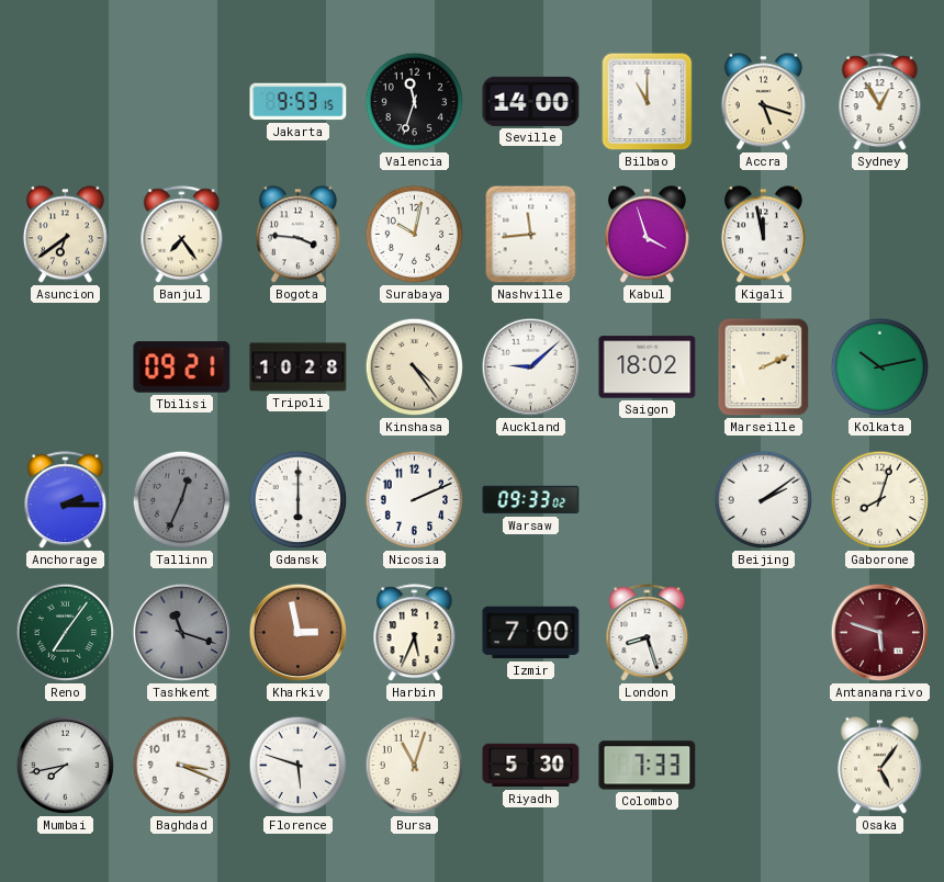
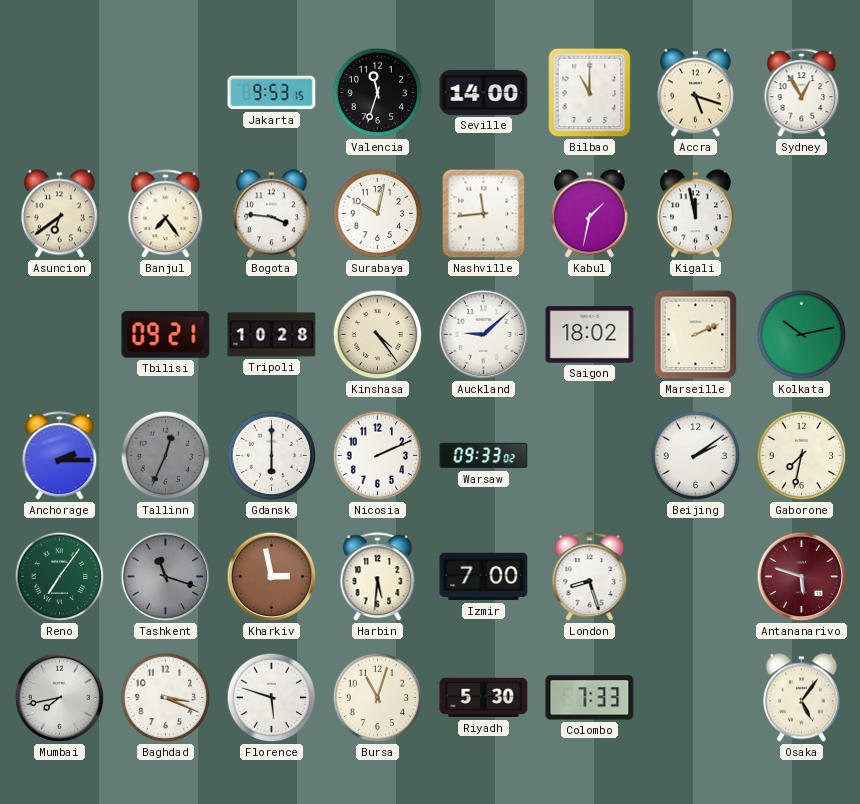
Kabul: 3:57 -> 1:32
Gaborone: 8:03 -> 7:32
Harbin: 5:34 -> 5:31
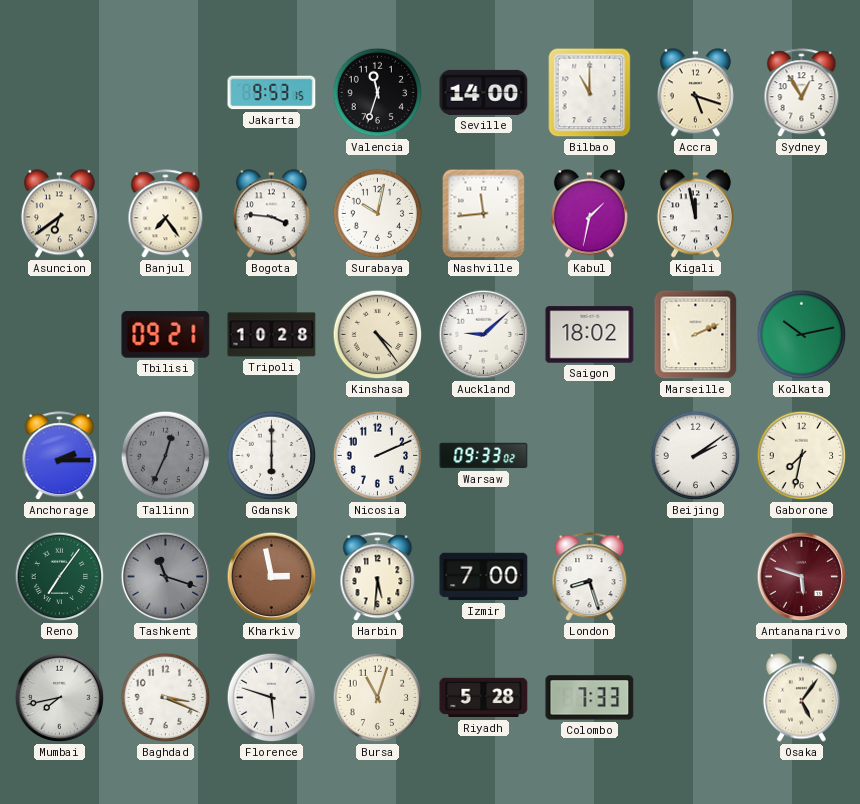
Riyadh: 5:30 -> 5:28
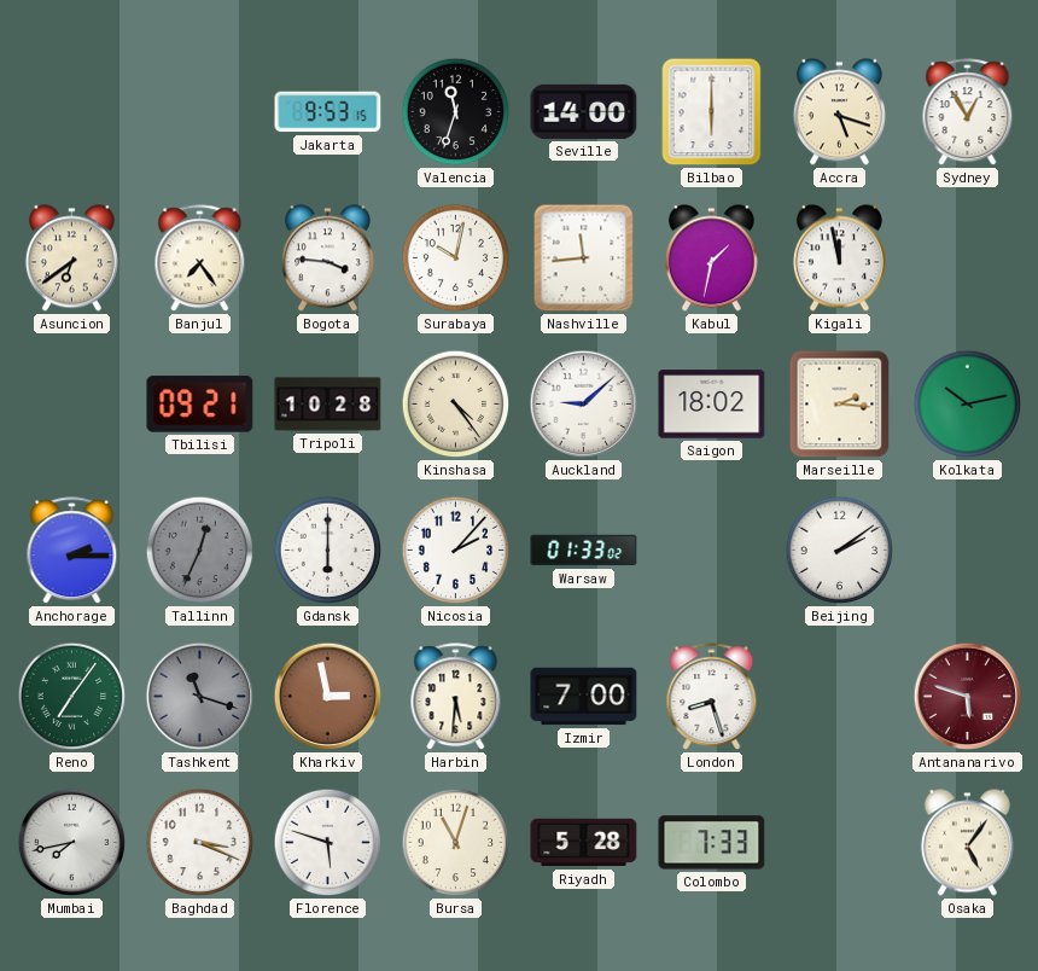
Bilbao: 11:00 -> 6:00
Marseille: 2:11 -> 2:16
Nicosia: 2:11 -> 2:07
Warsaw: 09:33 -> 01:33
Gaborone: 7:32 -> none
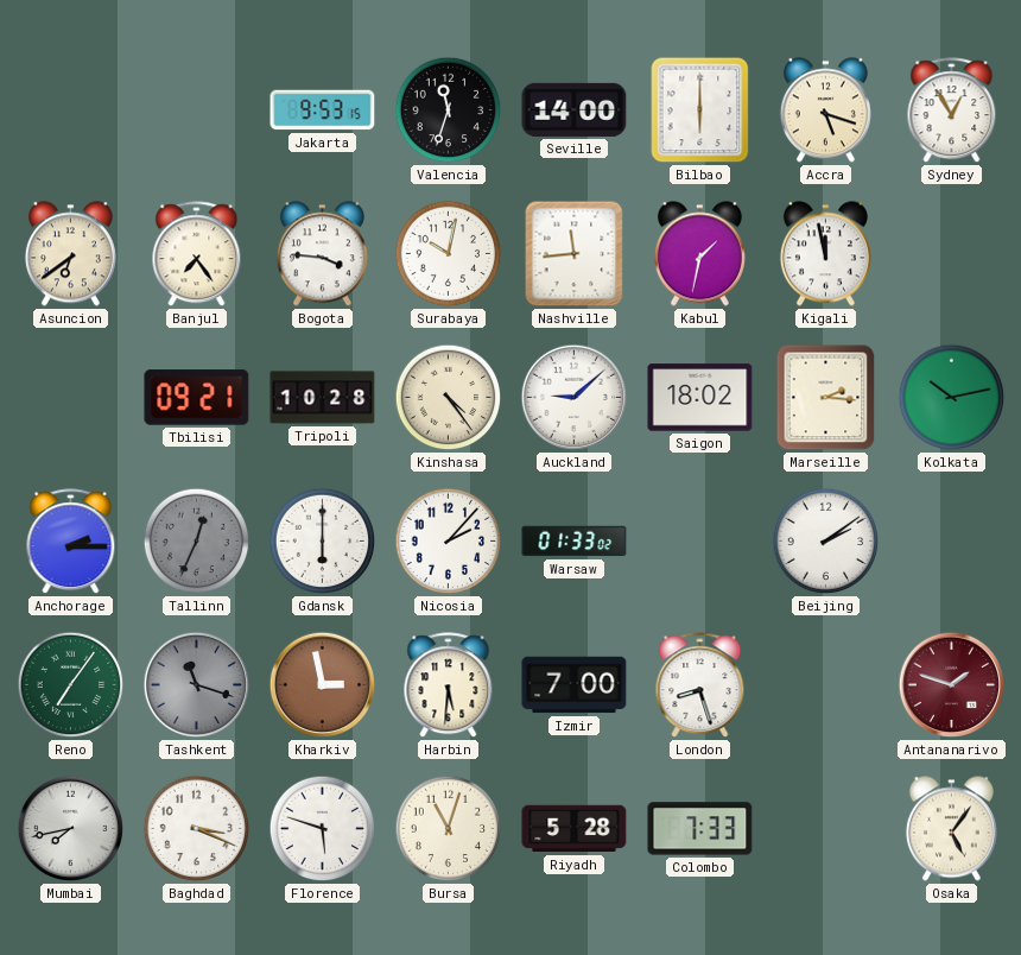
Antananarivo: 5:48 -> 1:48
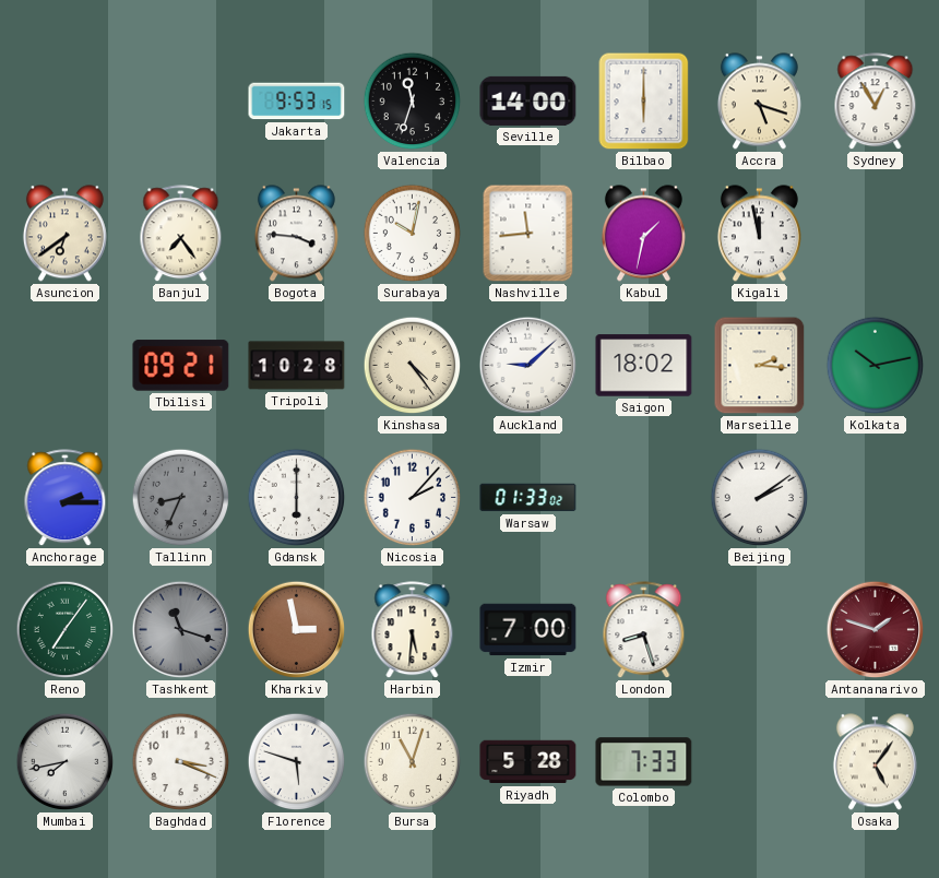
Tallinn: 12:34 -> 8:34
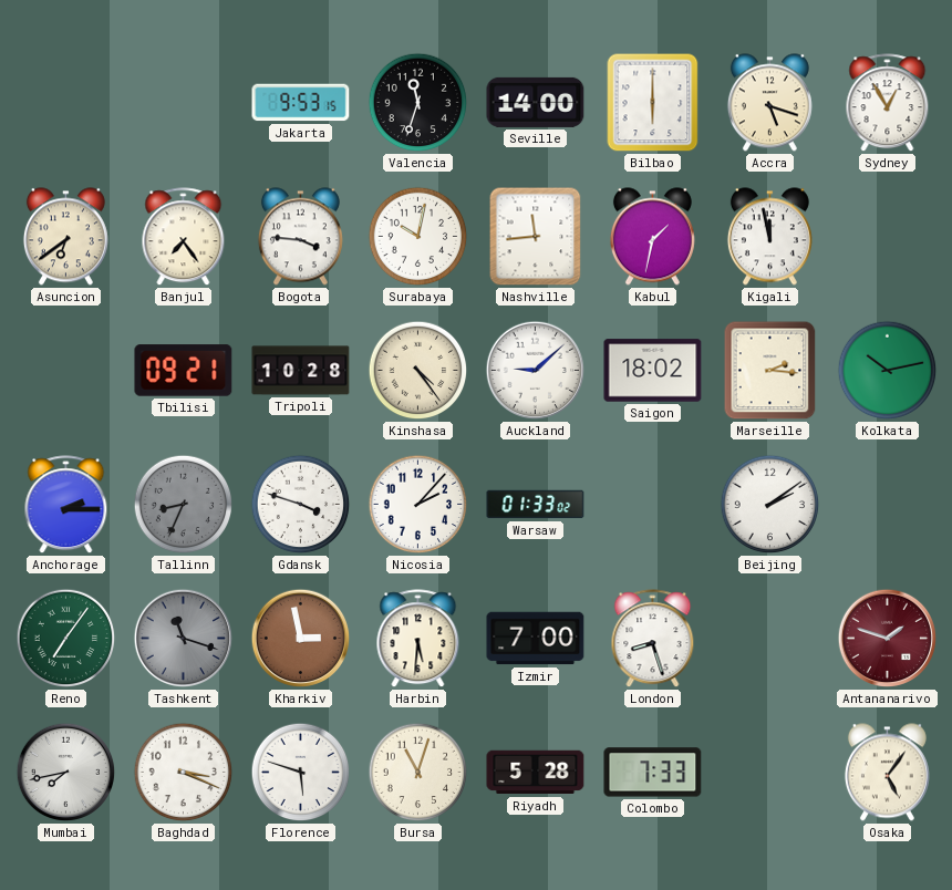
Gdansk: 6:00 -> 3:48
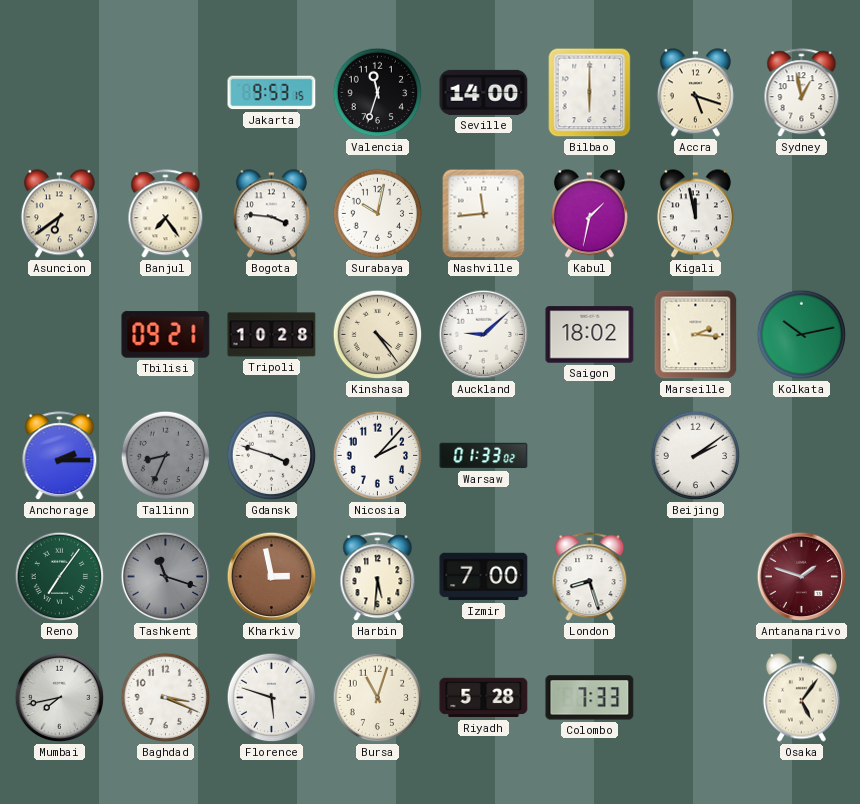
Sydney: 12:55 -> 12:58
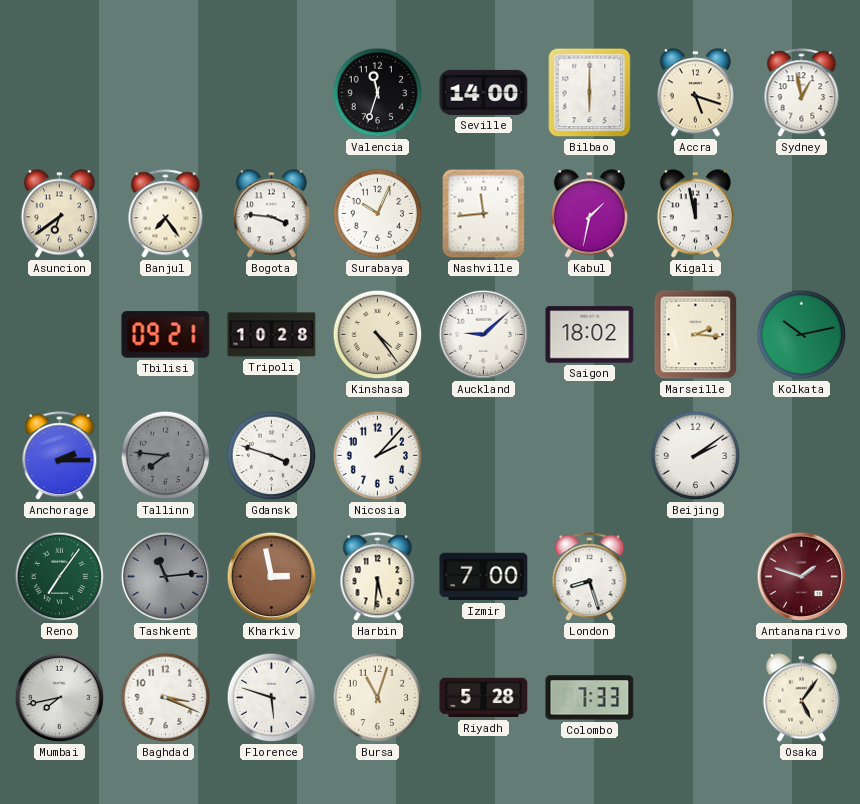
Jakarta: 9:53 -> none
Surabaya: 10:02 -> 10:04
Tallinn: 8:34 -> 7:46
Warsaw: 01:33 -> none
Tashkent: 11:18 -> 11:14
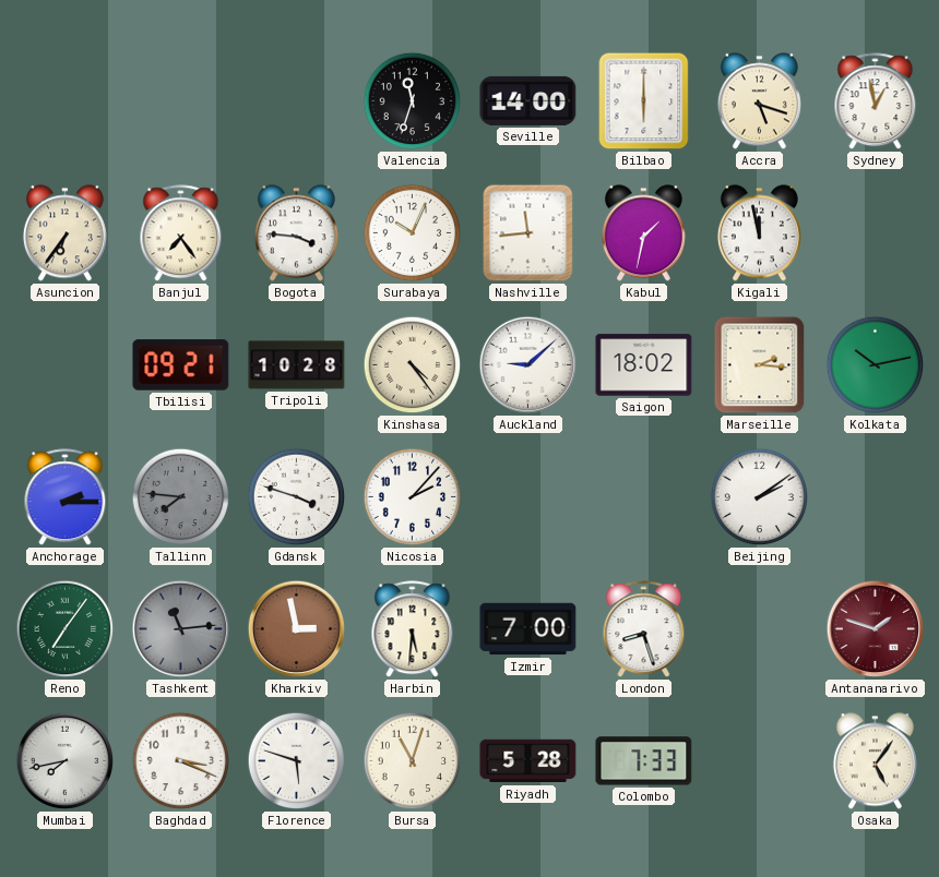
Asuncion: 6:39 -> 6:36
